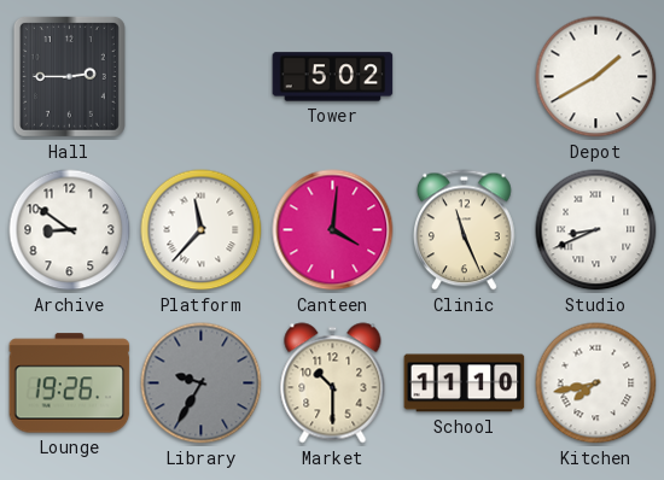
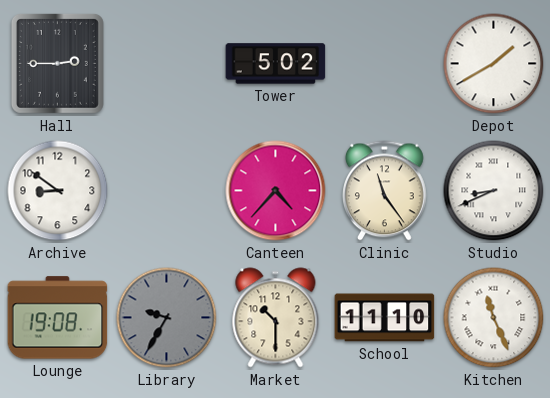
Platform: 11:37 -> none
Canteen: 4:01 -> 4:37
Clinic: 11:26 -> 11:24
Lounge: 19:26 -> 19:08
Kitchen: 7:43 -> 11:26
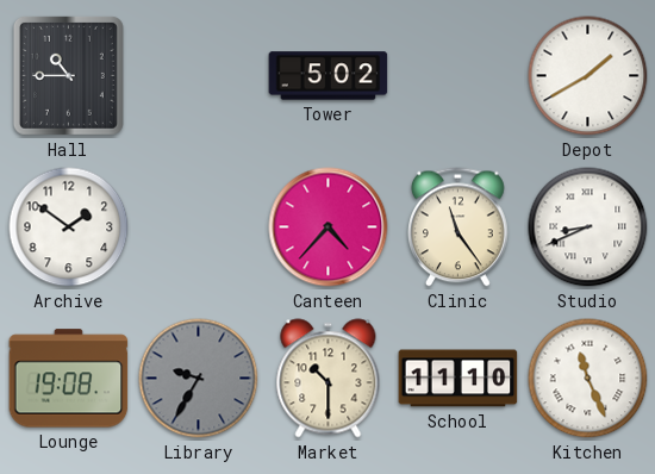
Hall: 2:45 -> 10:45
Archive: 8:51 -> 1:51
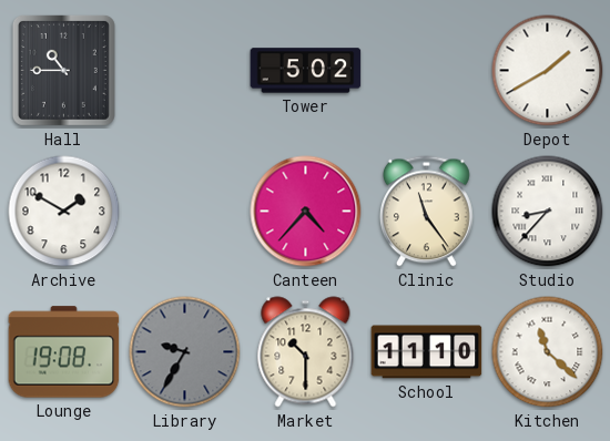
Archive: 1:51 -> 1:50
Studio: 8:41 -> 8:37
Kitchen: 11:26 -> 11:22
